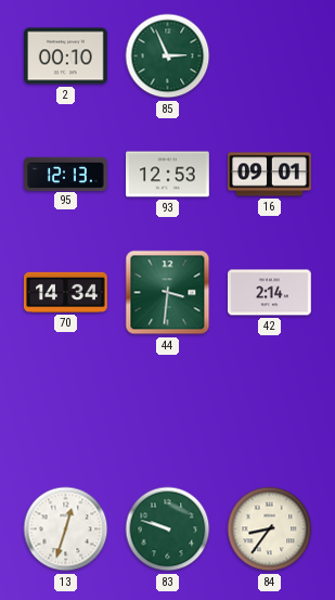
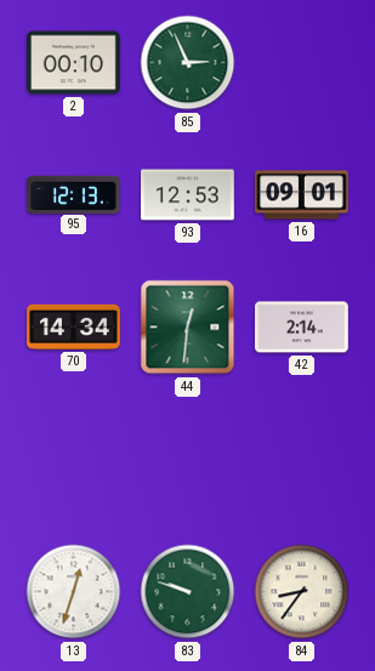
44: 3:31 -> 12:31
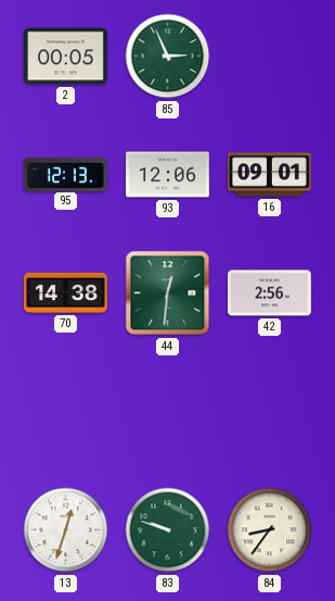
2: 00:10 -> 00:05
93: 12:53 -> 12:06
70: 14:34 -> 14:38
42: 2:14 -> 2:56
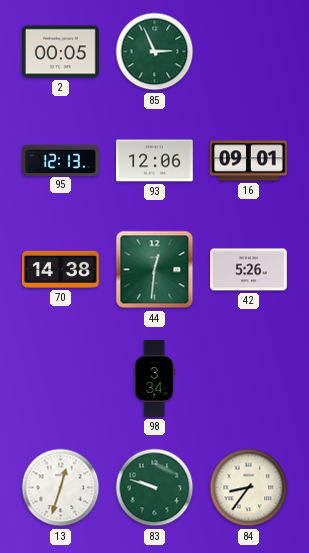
42: 2:56 -> 5:26
98: none -> 3:34
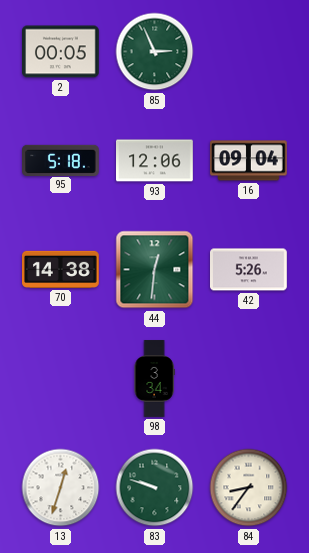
95: 12:13 -> 5:18
16: 09:01 -> 09:04
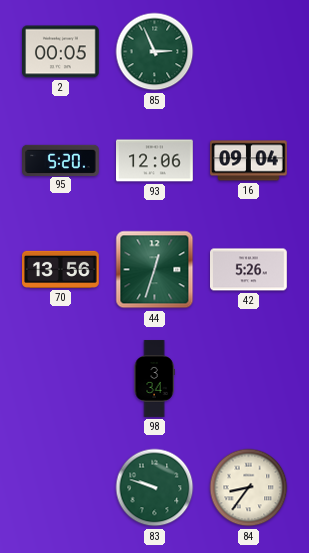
95: 5:18 -> 5:20
70: 14:38 -> 13:56
44: 12:31 -> 12:33
13: 12:33 -> none
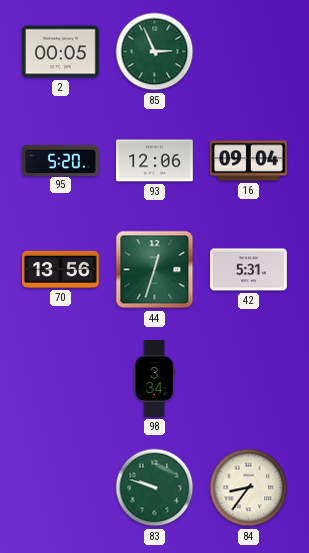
42: 5:26 -> 5:31
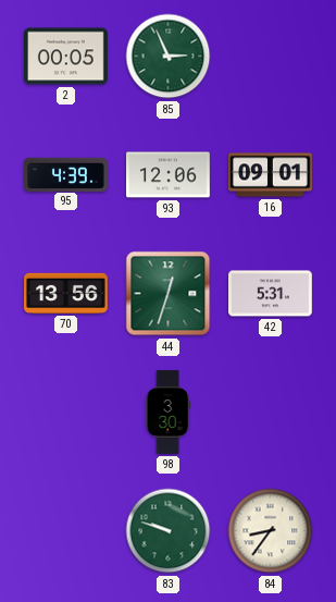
95: 5:20 -> 4:39
16: 09:04 -> 09:01
98: 3:34 -> 3:30
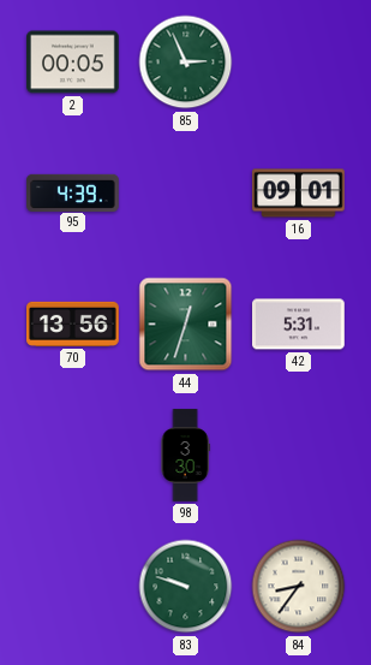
93: 12:06 -> none
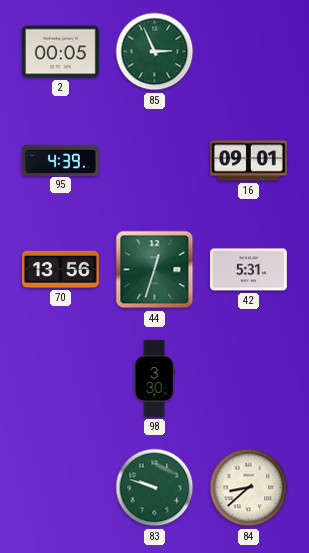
84: 8:36 -> 8:38
